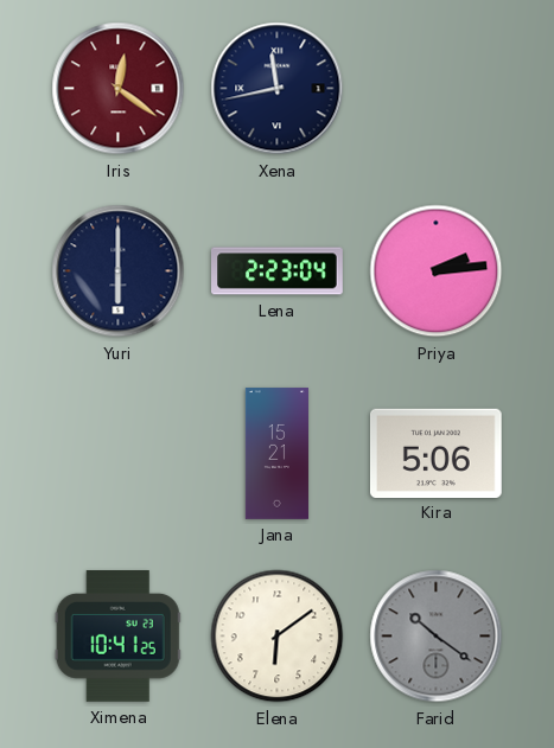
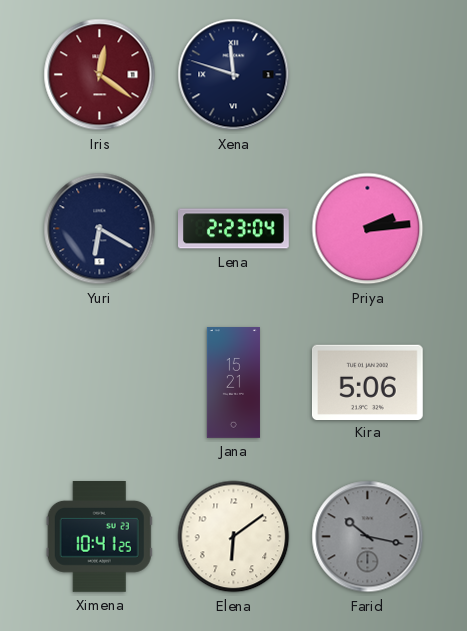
Xena: 11:43 -> 11:48
Yuri: 6:00 -> 6:20
Farid: 10:21 -> 10:17
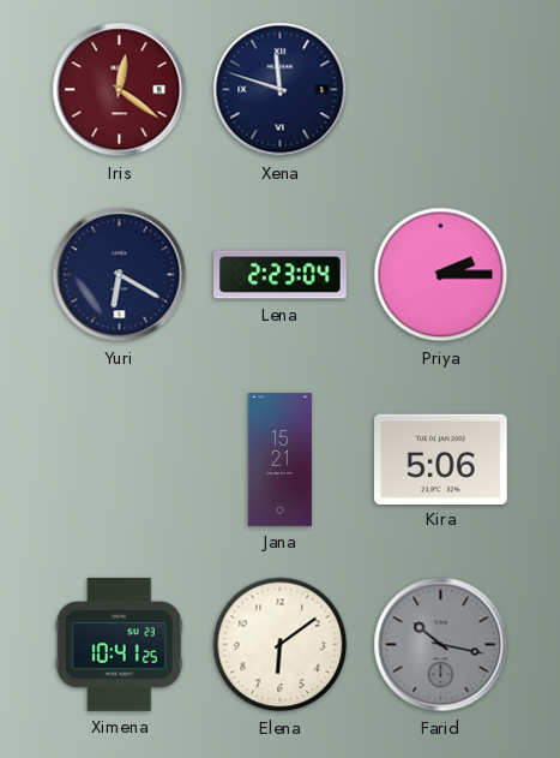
Priya: 2:14 -> 2:15
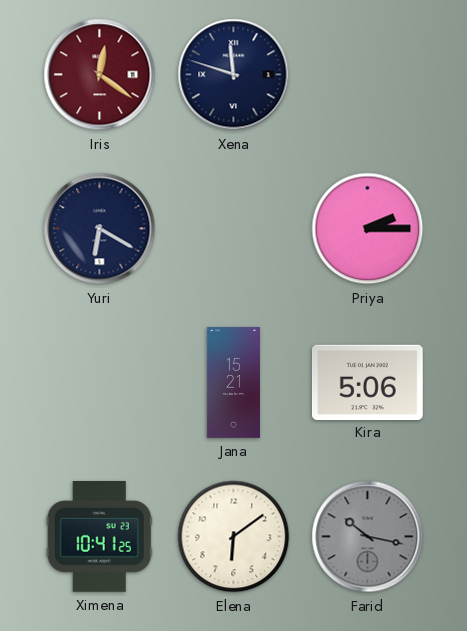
Lena: 2:23 -> none
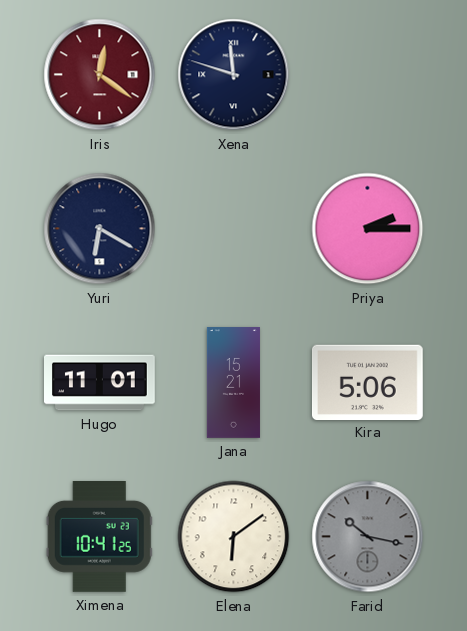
Hugo: none -> 11:01
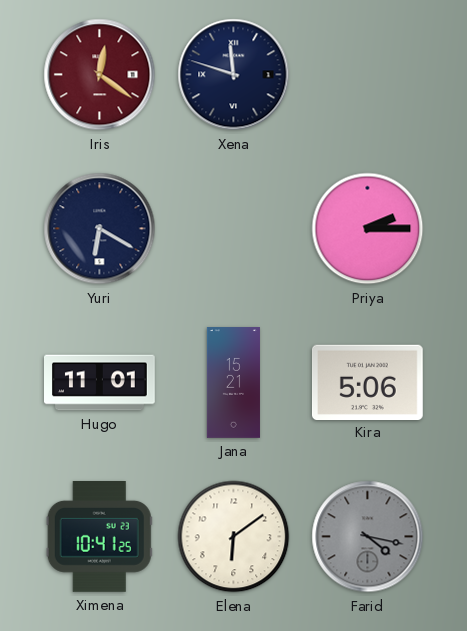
Farid: 10:17 -> 4:17
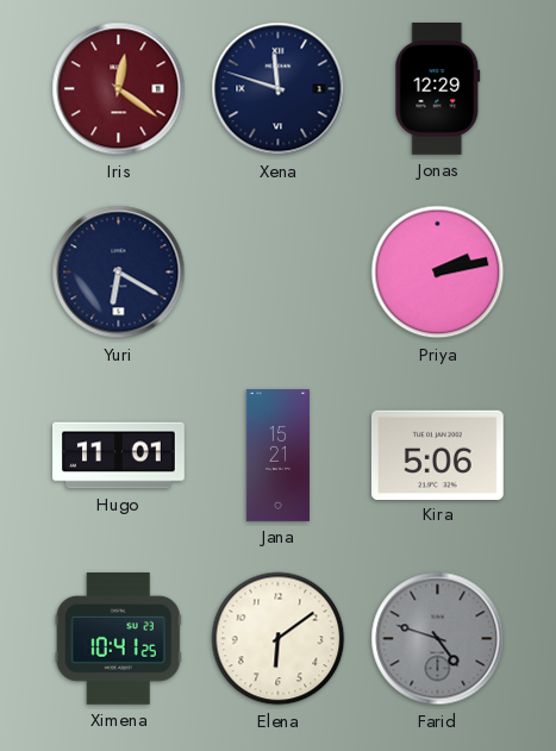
Jonas: none -> 12:29
Priya: 2:15 -> 2:13
Farid: 4:17 -> 4:48
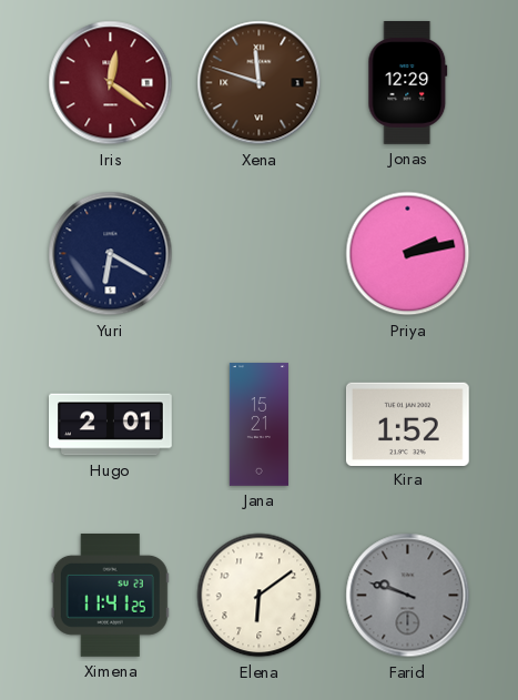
Xena dial: navy -> brown
Hugo: 11:01 -> 2:01
Kira: 5:06 -> 1:52
Ximena: 10:41 -> 11:41
Farid: 4:48 -> 9:48
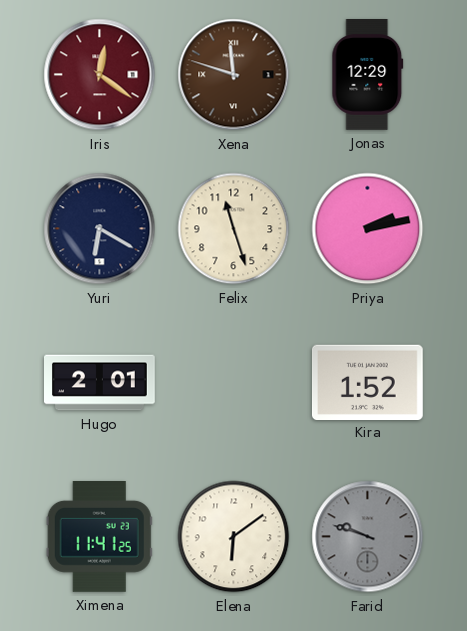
Felix: none -> 11:27
Jana: 15:21 -> none
